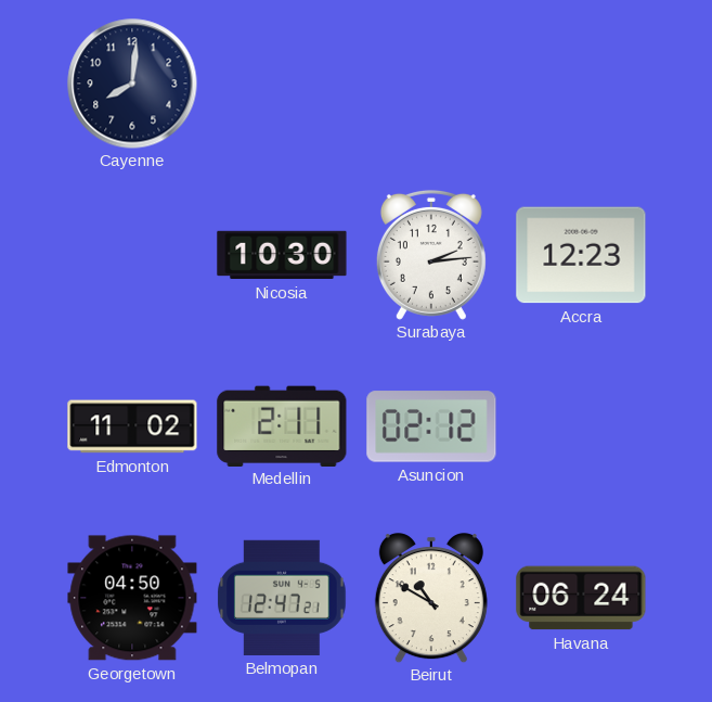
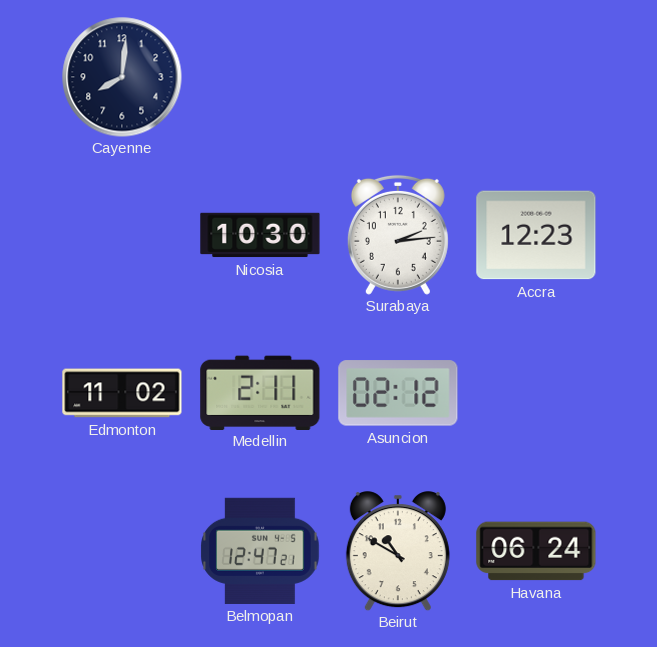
Georgetown: 04:50 -> none
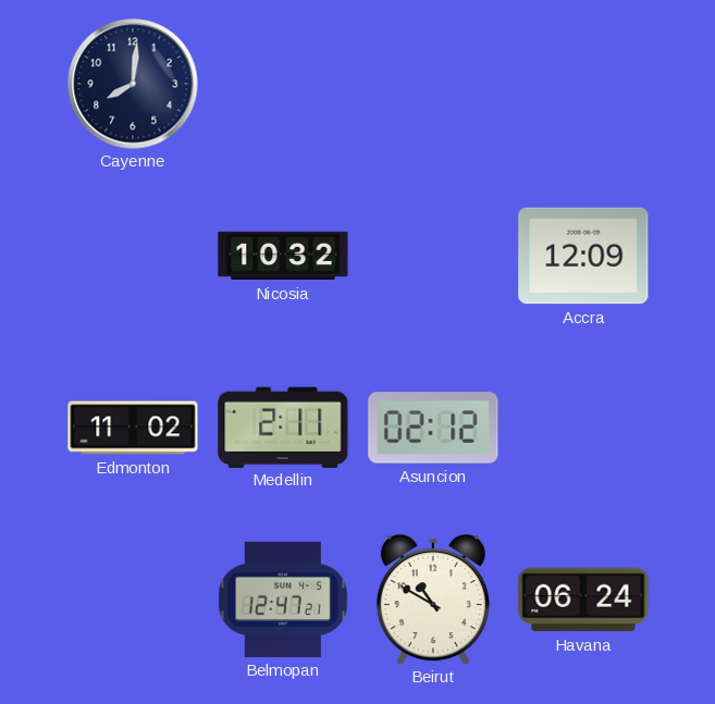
Nicosia: 10:30 -> 10:32
Surabaya: 2:14 -> none
Accra: 12:23 -> 12:09
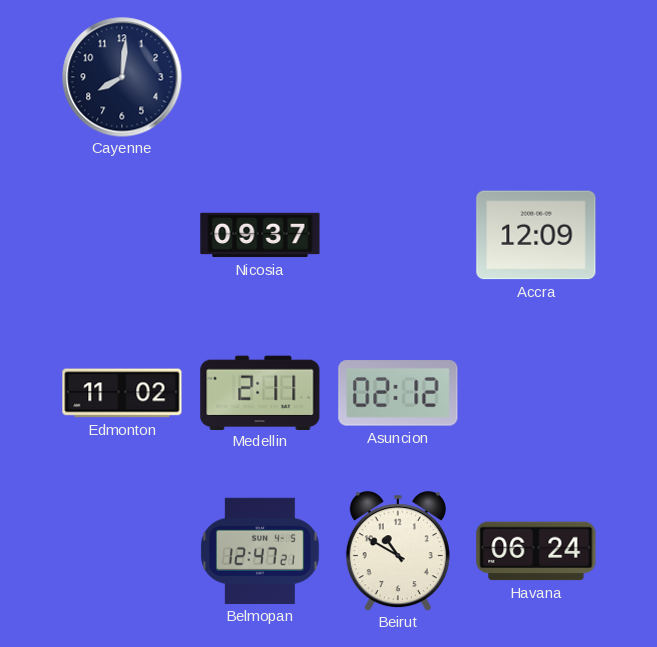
Nicosia: 10:32 -> 09:37
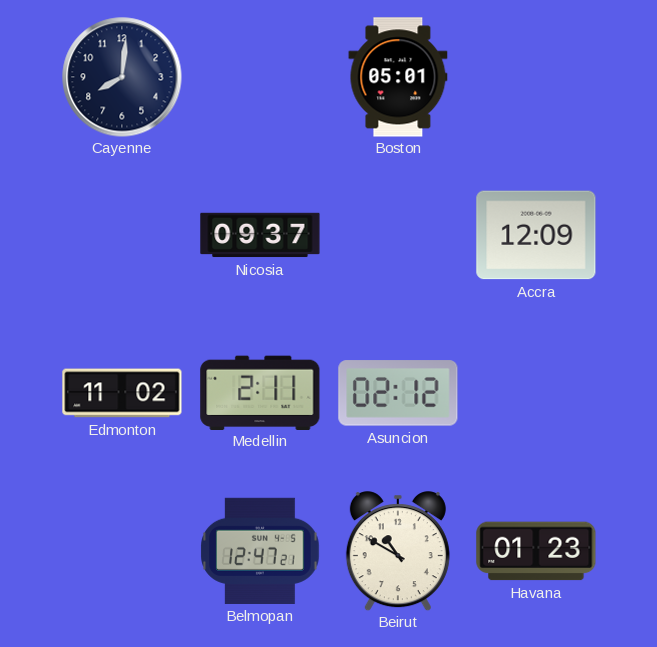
Boston: none -> 05:01
Havana: 06:24 -> 01:23
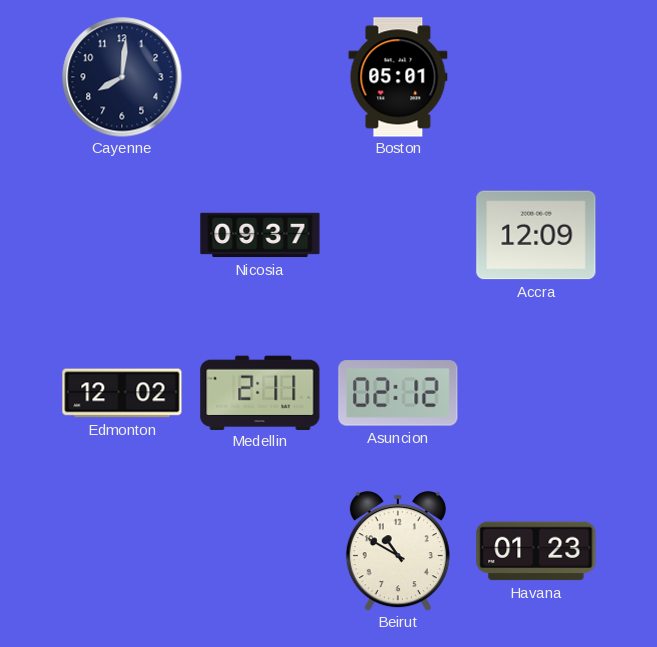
Edmonton: 11:02 -> 12:02
Belmopan: 12:47 -> none
